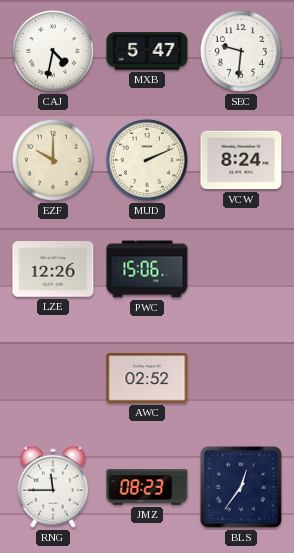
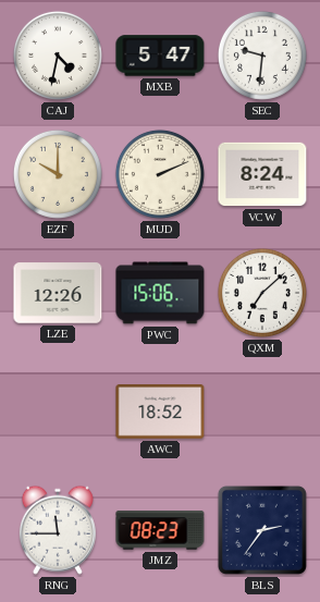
QXM: none -> 7:08
AWC: 02:52 -> 18:52
BLS: 12:36 -> 2:36
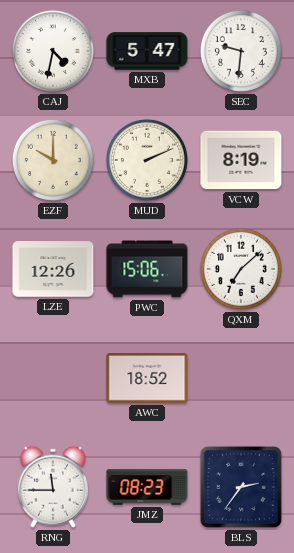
VCW: 8:24 -> 8:19
